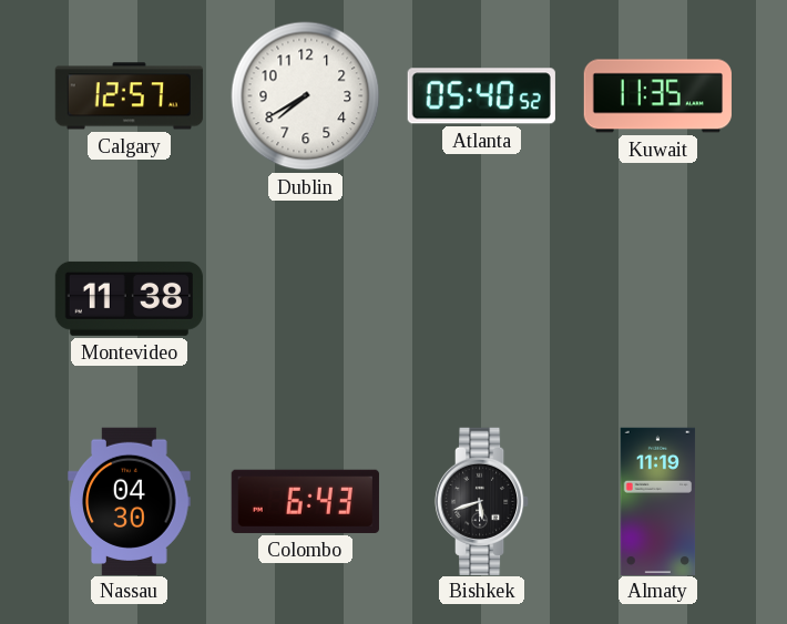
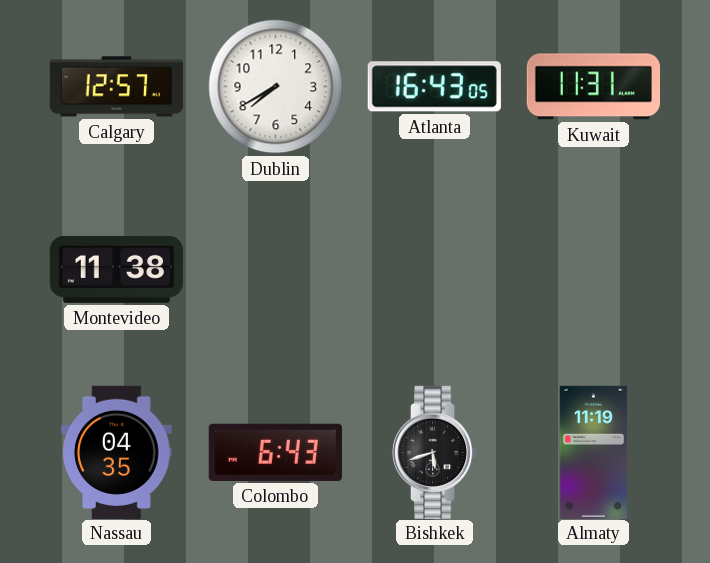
Atlanta: 05:40 -> 16:43
Kuwait: 11:35 -> 11:31
Nassau: 04:30 -> 04:35
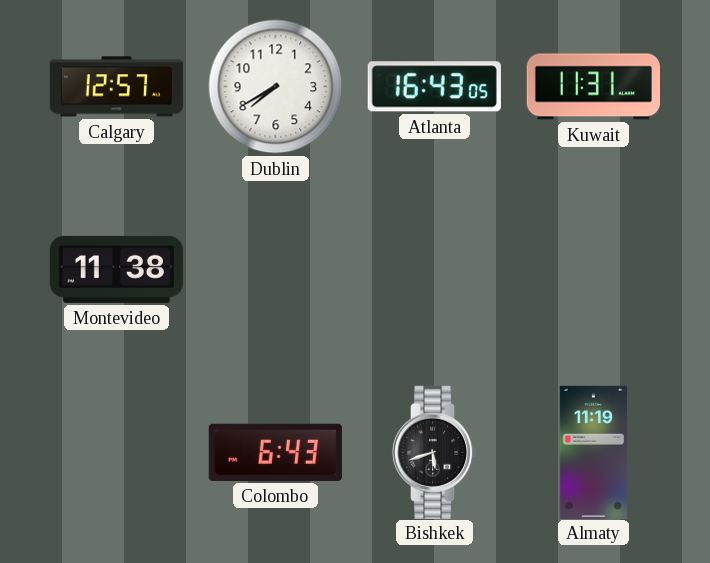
Nassau: 04:35 -> none
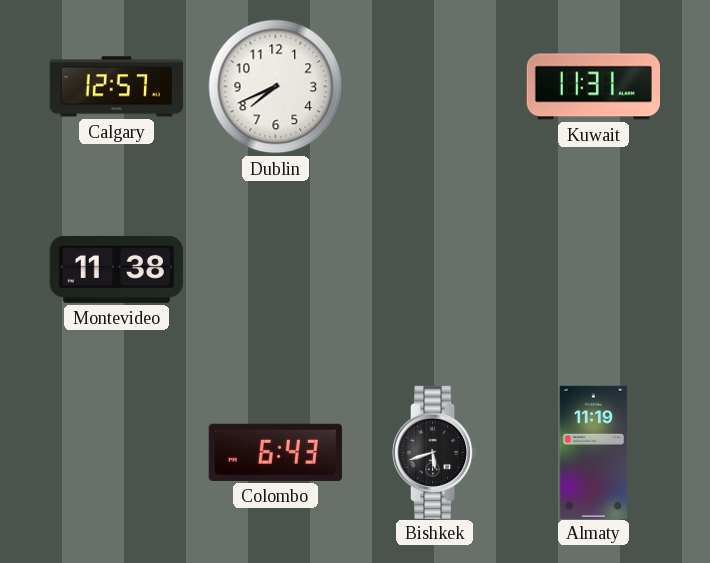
Dublin: 7:40 -> 7:41
Atlanta: 16:43 -> none
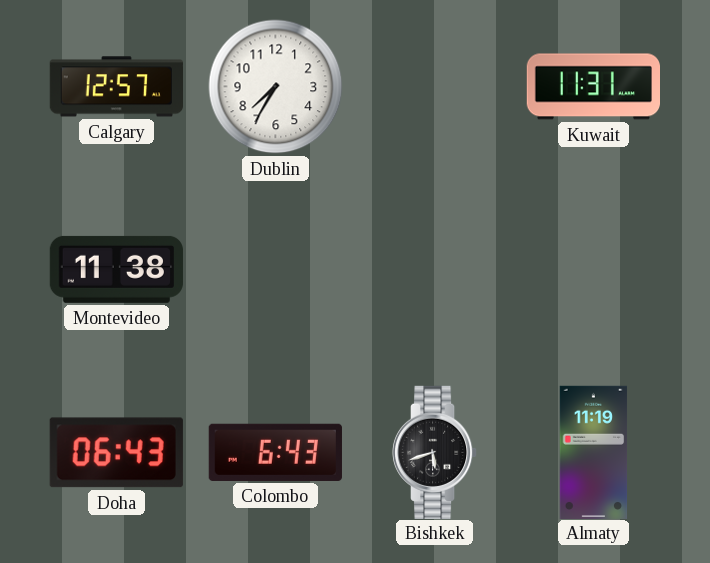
Dublin: 7:41 -> 7:35
Doha: none -> 06:43
